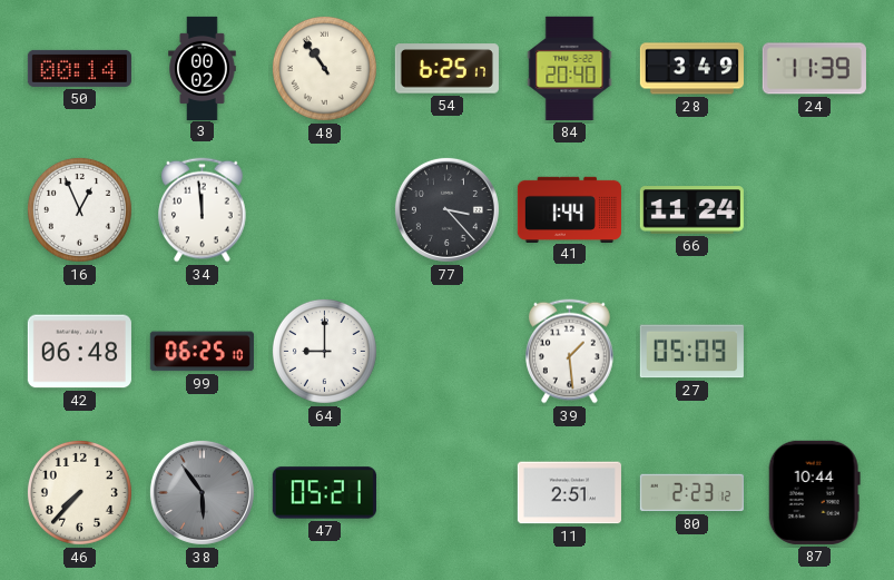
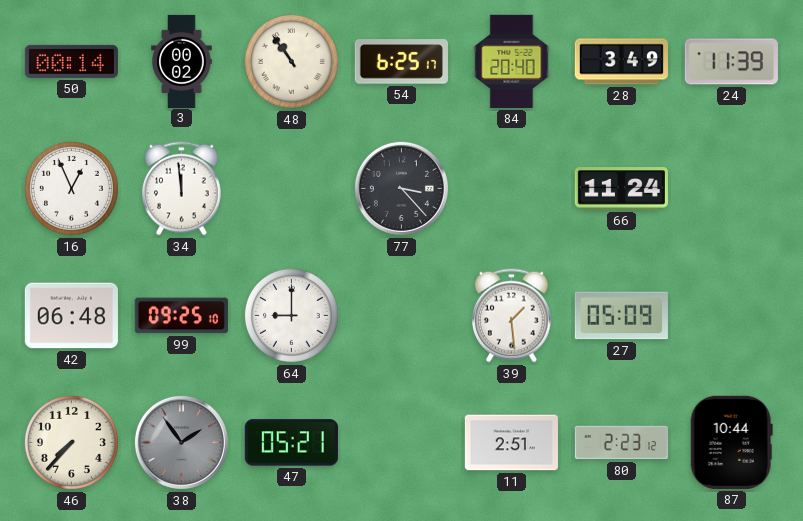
41: 1:44 -> none
99: 06:25 -> 09:25
38: 5:54 -> 1:54
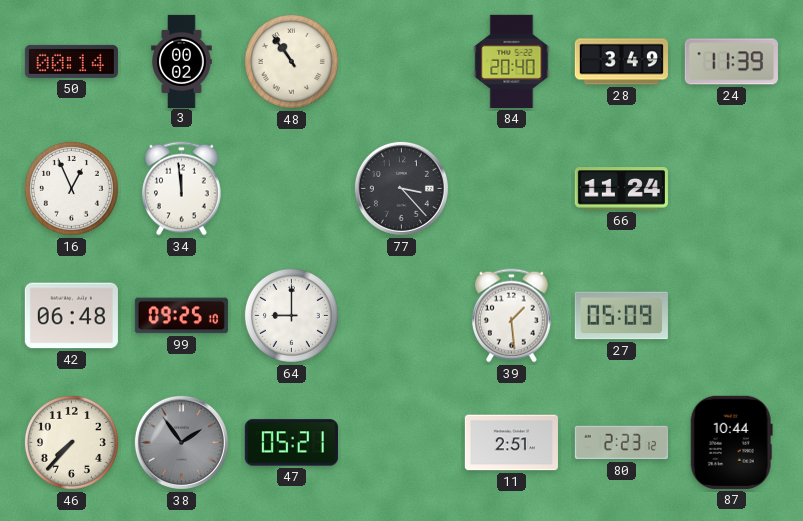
54: 6:25 -> none
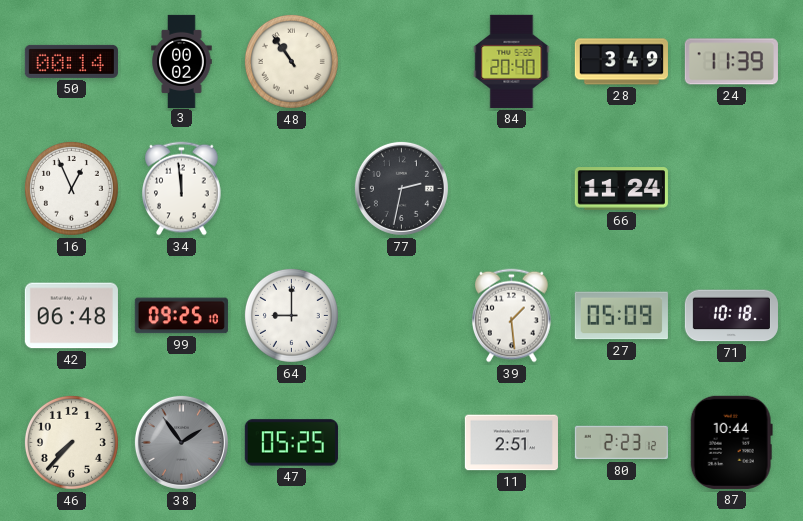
77: 3:23 -> 2:32
71: none -> 10:18
47: 05:21 -> 05:25
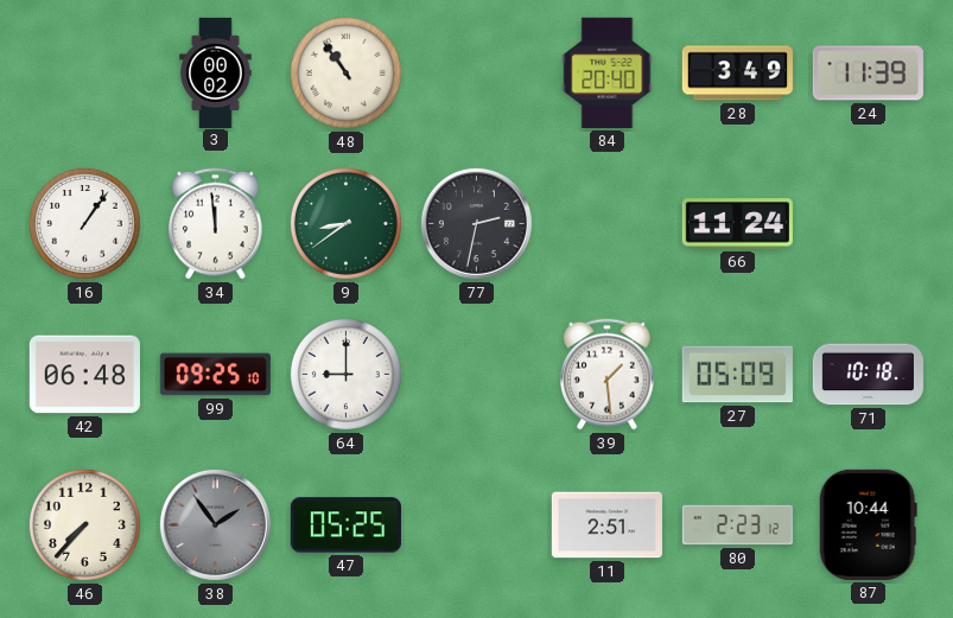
50: 00:14 -> none
16: 12:56 -> 1:06
9: none -> 8:39
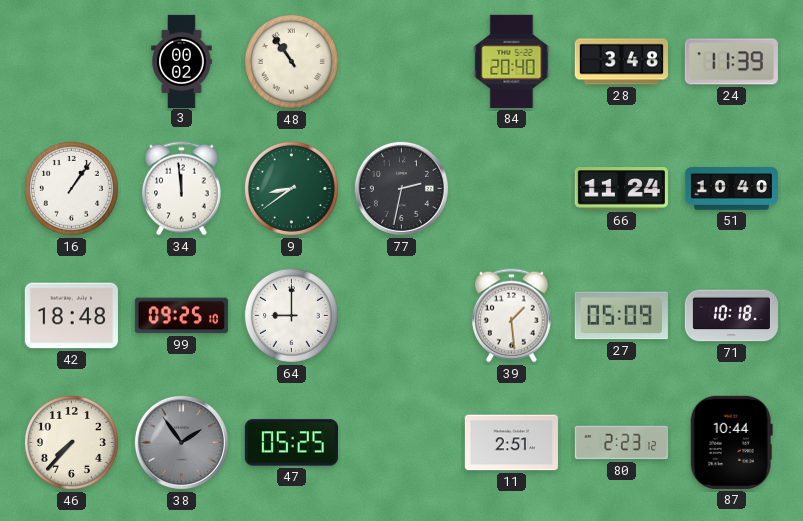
28: 3:49 -> 3:48
51: none -> 10:40
42: 06:48 -> 18:48
